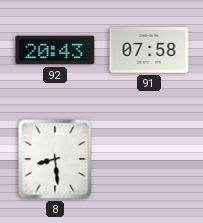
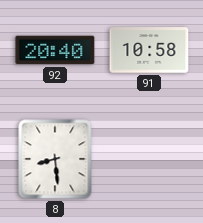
92: 20:43 -> 20:40
91: 07:58 -> 10:58
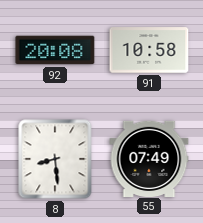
92: 20:40 -> 20:08
55: none -> 07:49
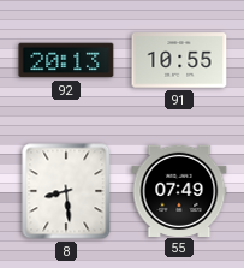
92: 20:08 -> 20:13
91: 10:58 -> 10:55
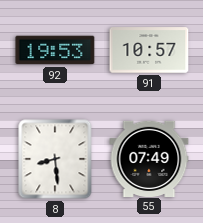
92: 20:13 -> 19:53
91: 10:55 -> 10:57
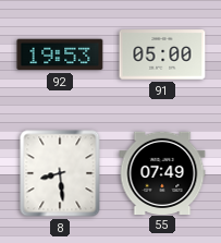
91: 10:57 -> 05:00
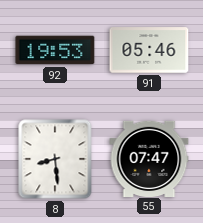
91: 05:00 -> 05:46
55: 07:49 -> 07:47
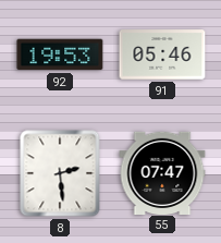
8: 8:29 -> 2:29
